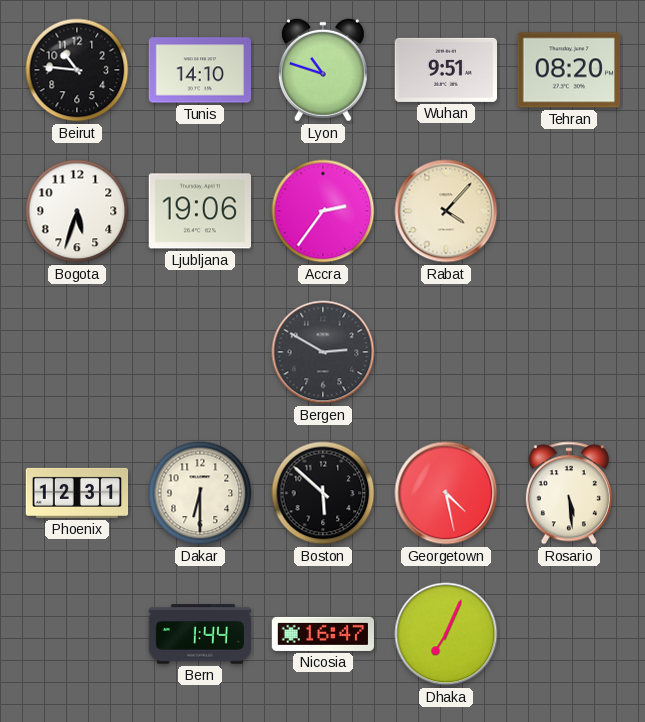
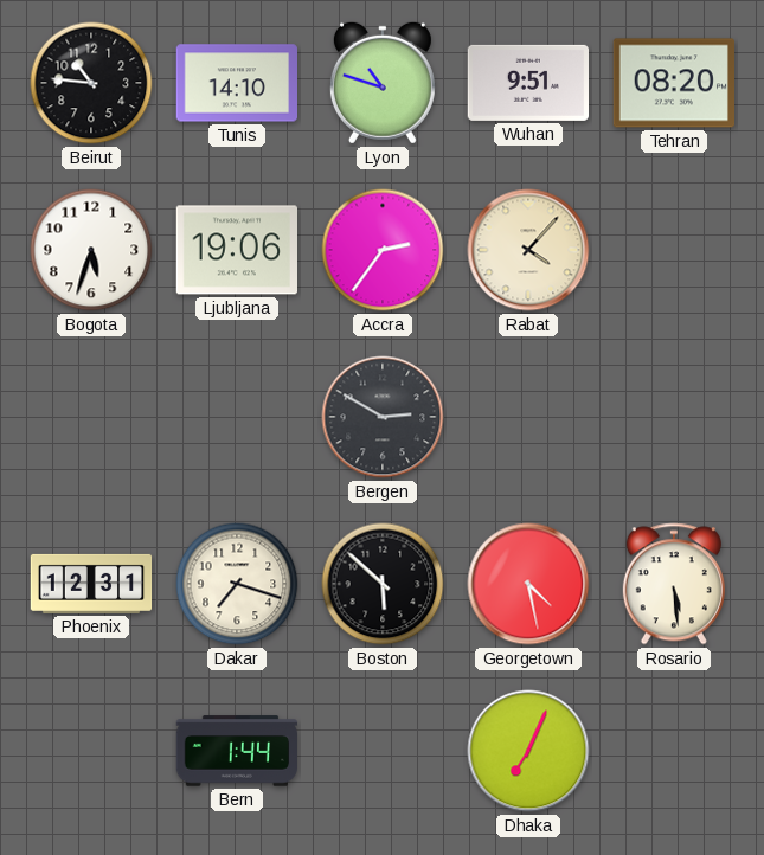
Dakar: 6:30 -> 7:18
Nicosia: 16:47 -> none
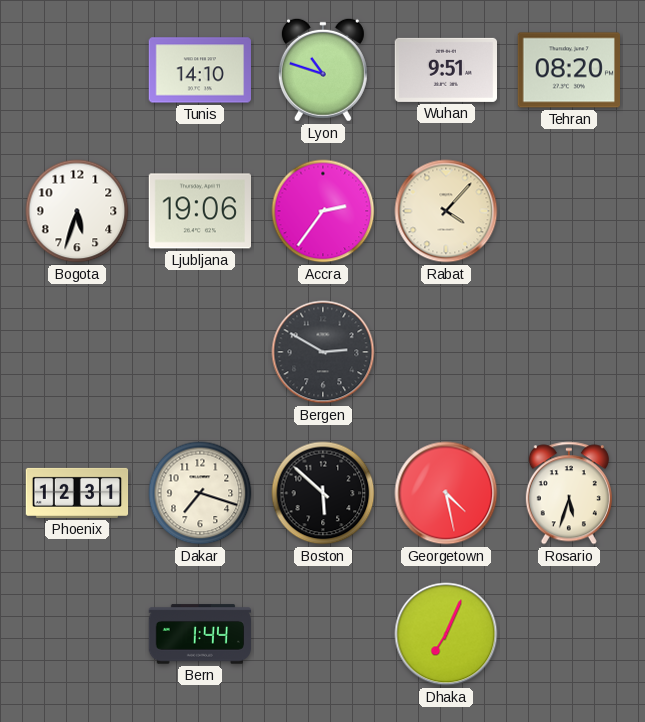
Beirut: 10:46 -> none
Rosario: 5:29 -> 5:33
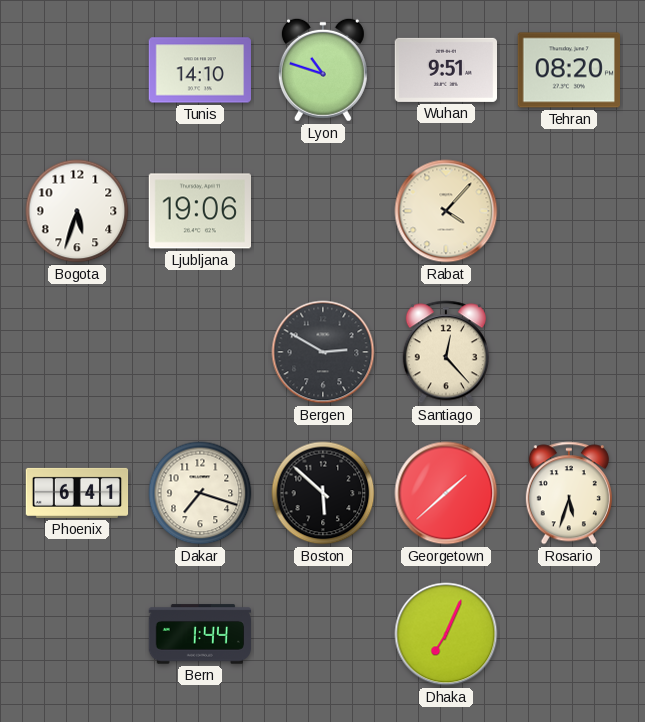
Accra: 2:36 -> none
Santiago: none -> 12:23
Phoenix: 12:31 -> 6:41
Georgetown: 4:28 -> 1:38
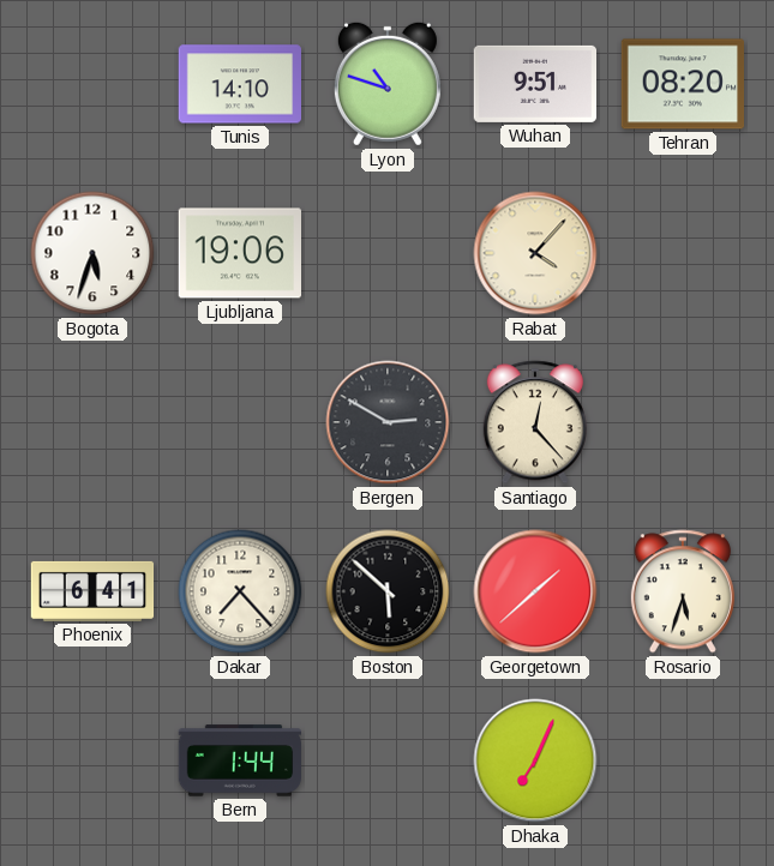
Dakar: 7:18 -> 7:23
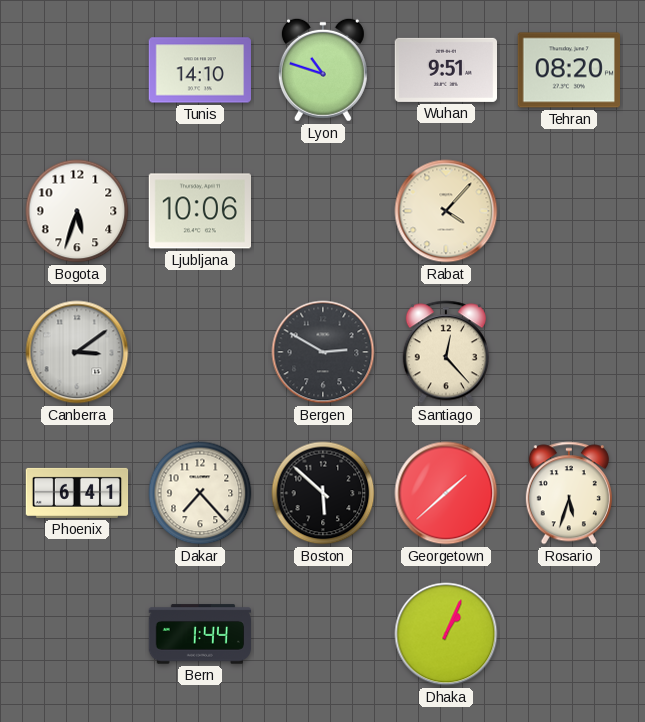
Ljubljana: 19:06 -> 10:06
Canberra: none -> 3:09
Dhaka: 7:04 -> 1:04
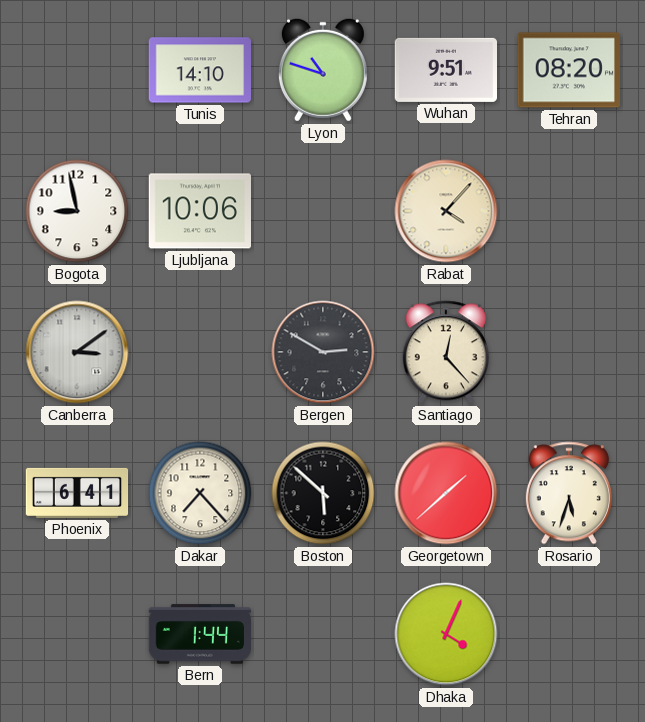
Bogota: 5:33 -> 8:58
Dhaka: 1:04 -> 4:04
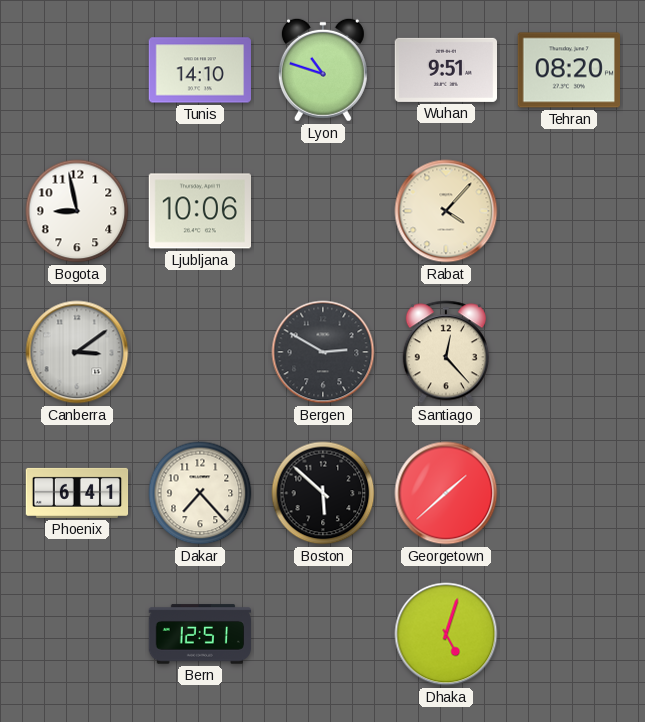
Rosario: 5:33 -> none
Bern: 1:44 -> 12:51
Dhaka: 4:04 -> 5:03
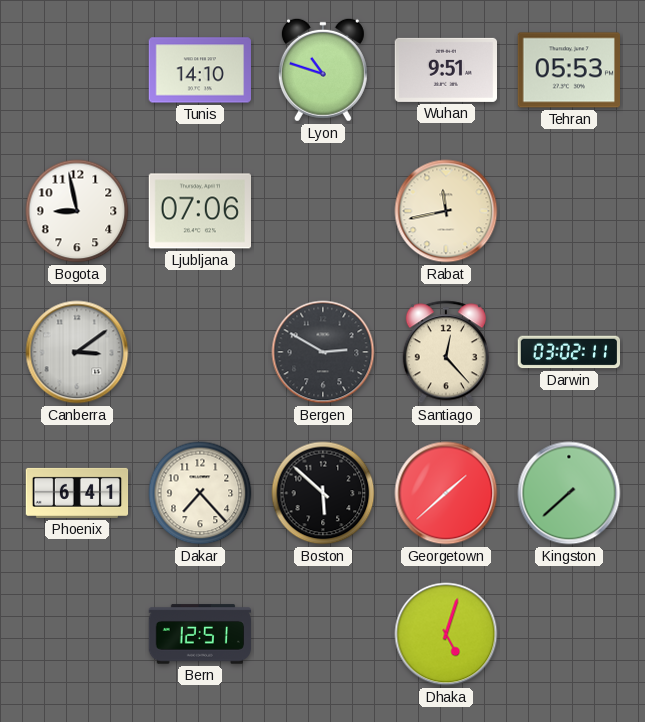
Tehran: 08:20 -> 05:53
Ljubljana: 10:06 -> 07:06
Rabat: 4:07 -> 11:43
Darwin: none -> 03:02
Kingston: none -> 7:38
